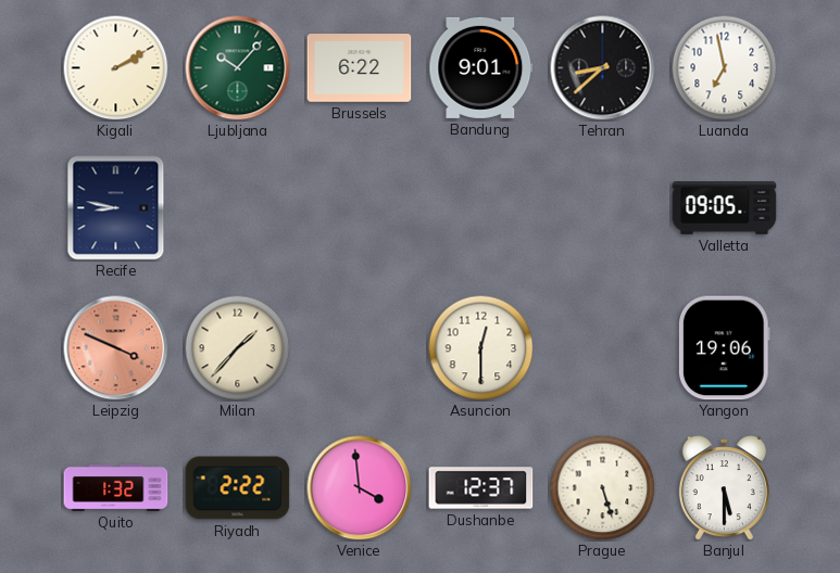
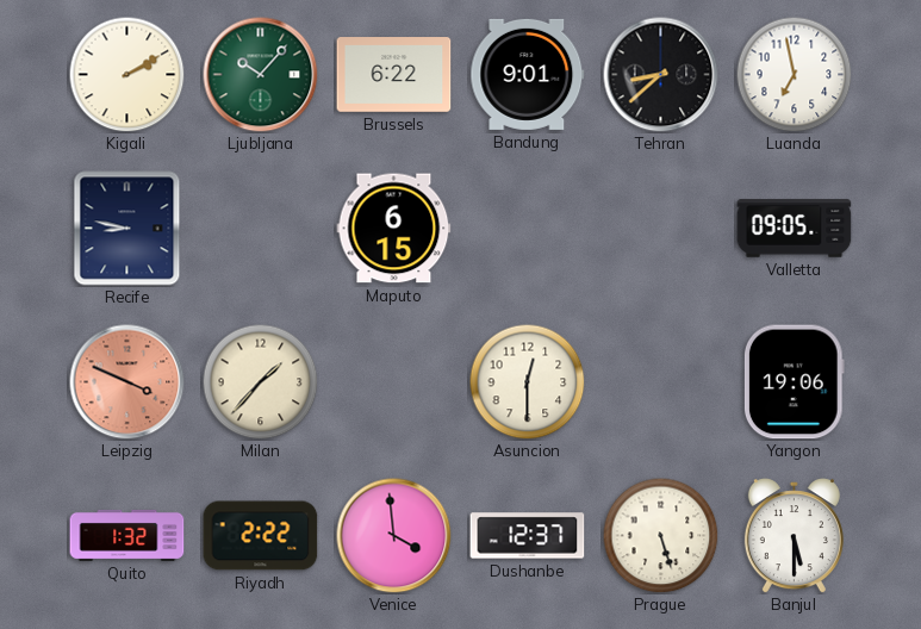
Maputo: none -> 6:15
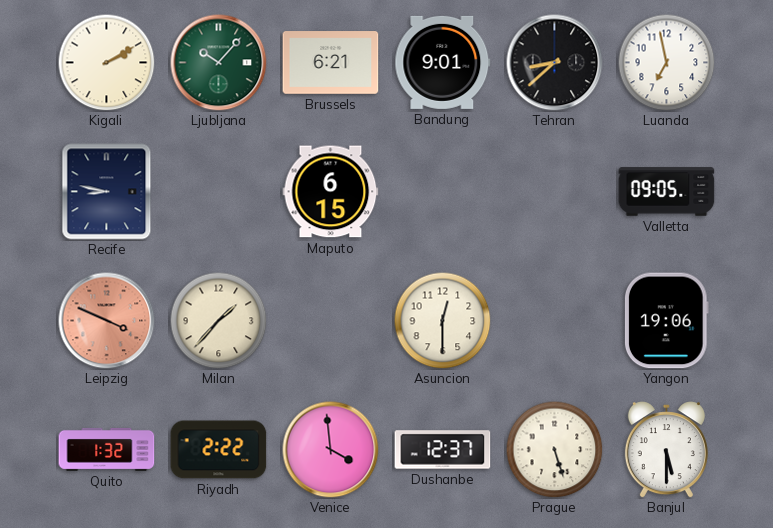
Brussels: 6:22 -> 6:21
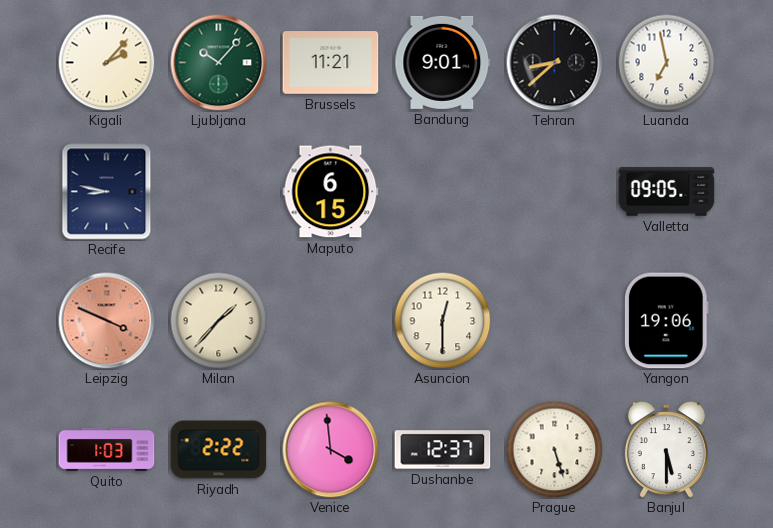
Kigali: 2:10 -> 2:07
Brussels: 6:21 -> 11:21
Quito: 1:32 -> 1:03
